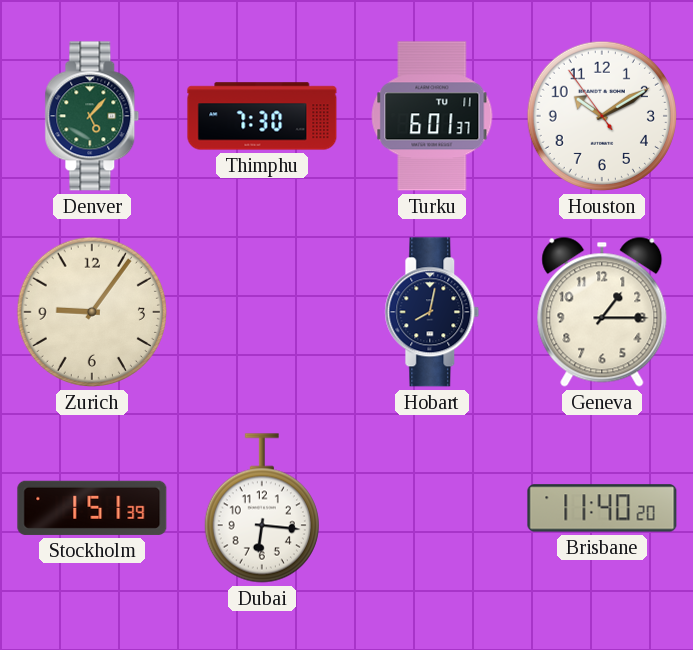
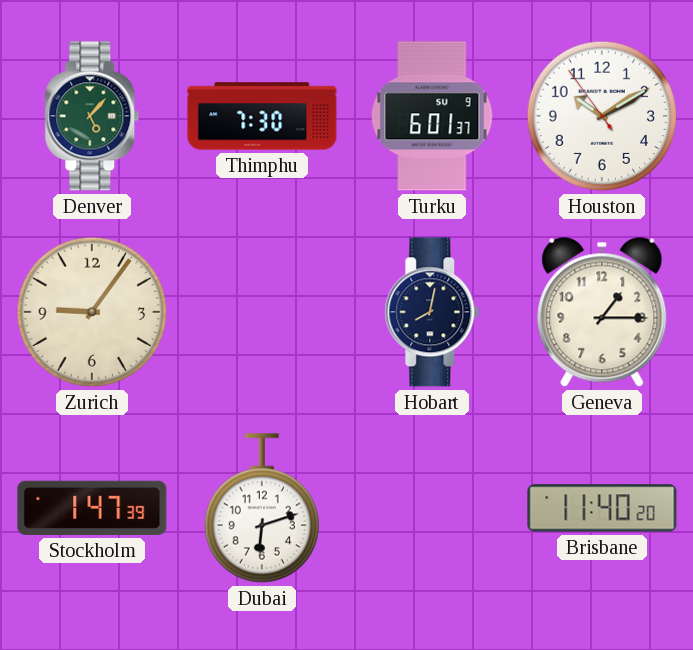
Turku date: TU 11 -> SU 9
Stockholm: 1:51 -> 1:47
Dubai: 6:16 -> 6:12
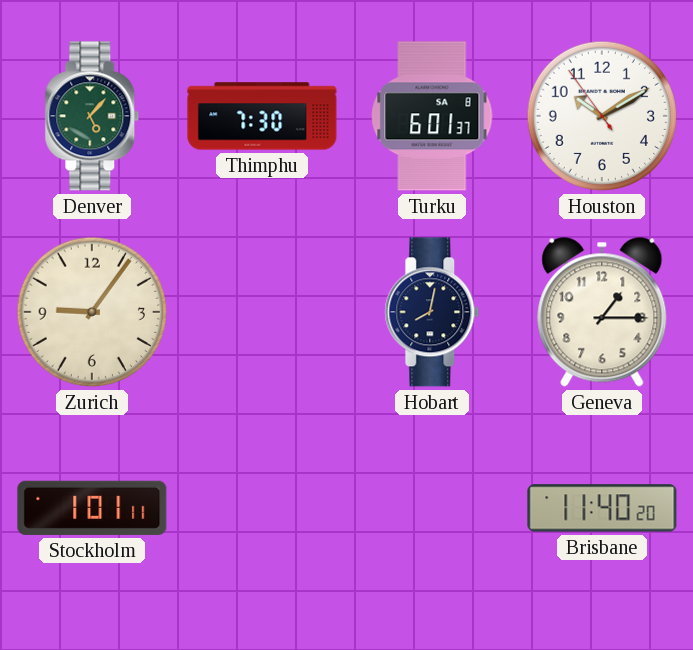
Turku date: SU 9 -> SA 8
Stockholm: 1:47 -> 1:01
Dubai: 6:12 -> none
